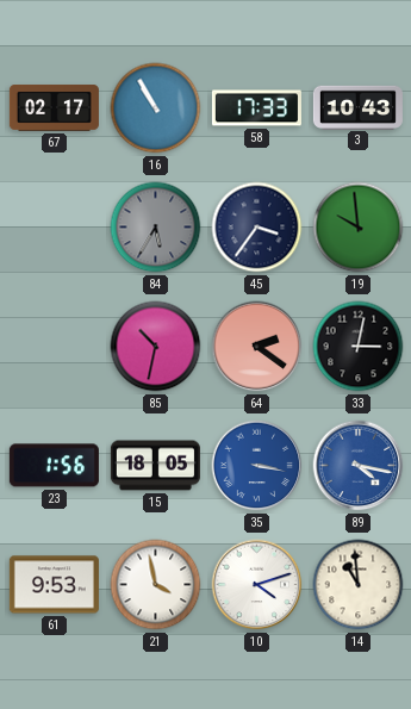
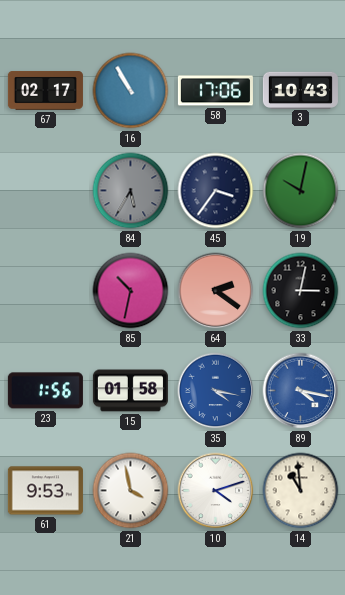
58: 17:33 -> 17:06
19: 9:59 -> 10:02
15: 18:05 -> 01:58
35: 3:17 -> 4:17
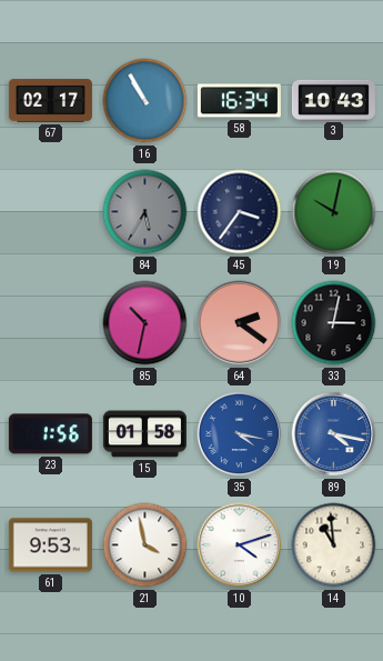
58: 17:06 -> 16:34
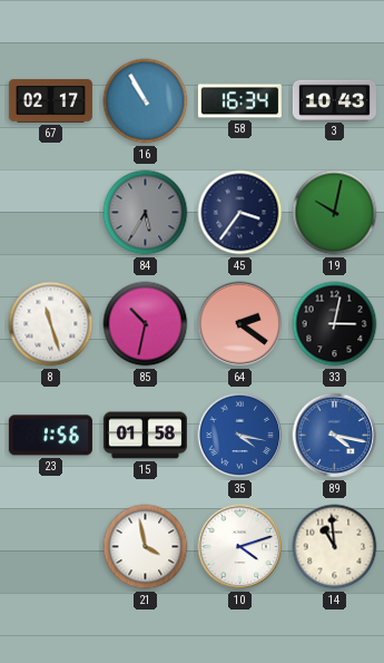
8: none -> 11:27
61: 9:53 -> none
